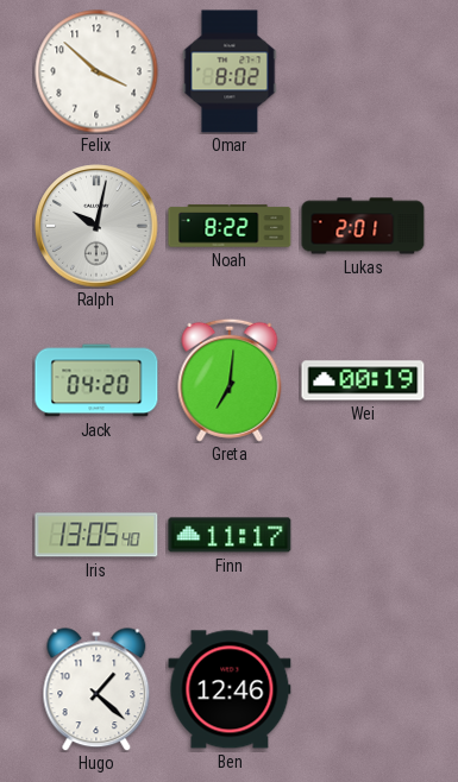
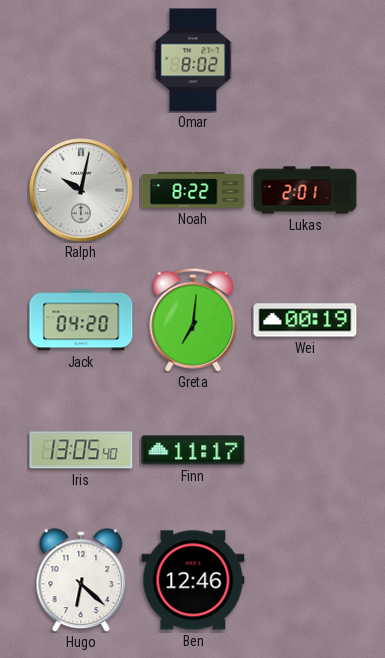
Felix: 3:52 -> none
Hugo: 1:22 -> 6:22
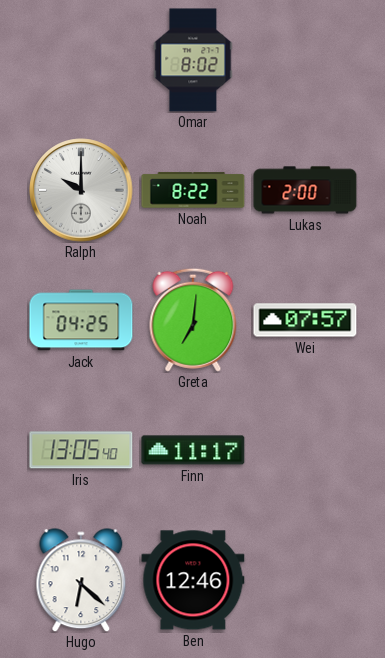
Ralph: 10:02 -> 10:00
Lukas: 2:01 -> 2:00
Jack: 04:20 -> 04:25
Wei: 00:19 -> 07:57
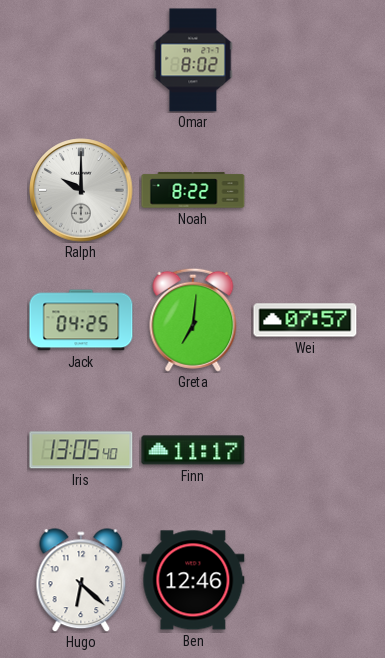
Lukas: 2:00 -> none
